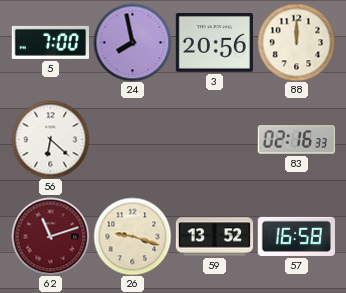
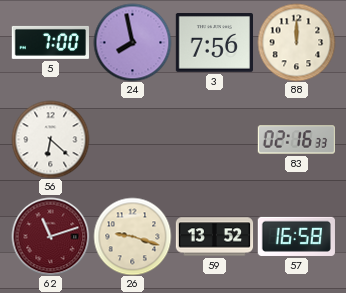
3: 20:56 -> 7:56
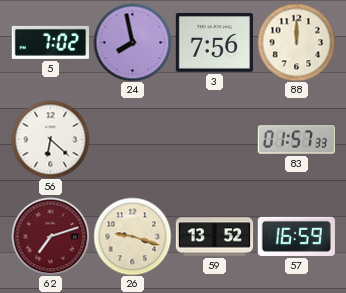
5: 7:00 -> 7:02
83: 02:16 -> 01:57
62: 11:12 -> 7:12
57: 16:58 -> 16:59
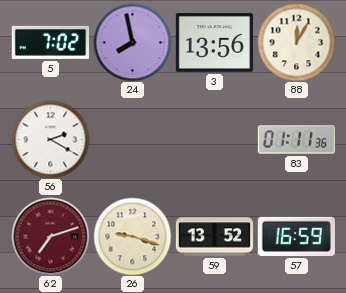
3: 7:56 -> 13:56
88: 12:00 -> 12:05
56: 6:22 -> 2:20
83: 01:57 -> 01:11
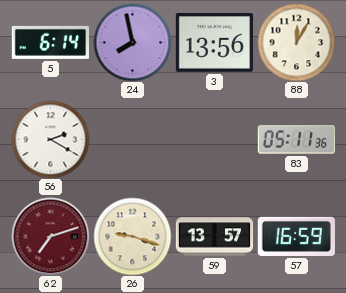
5: 7:02 -> 6:14
83: 01:11 -> 05:11
59: 13:52 -> 13:57
